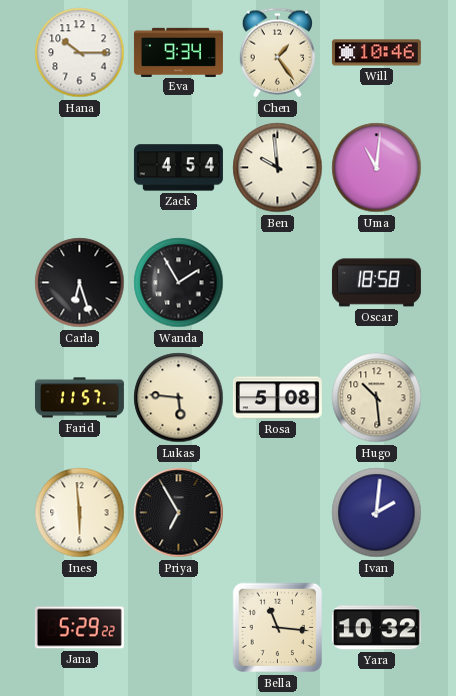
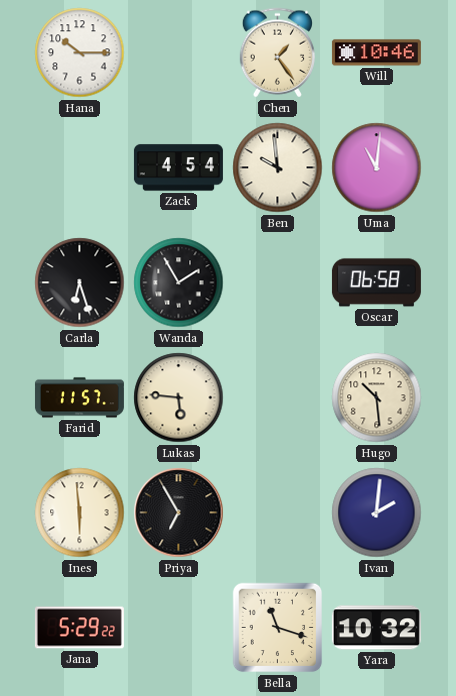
Eva: 9:34 -> none
Oscar: 18:58 -> 06:58
Rosa: 5:08 -> none
Bella: 11:16 -> 11:18
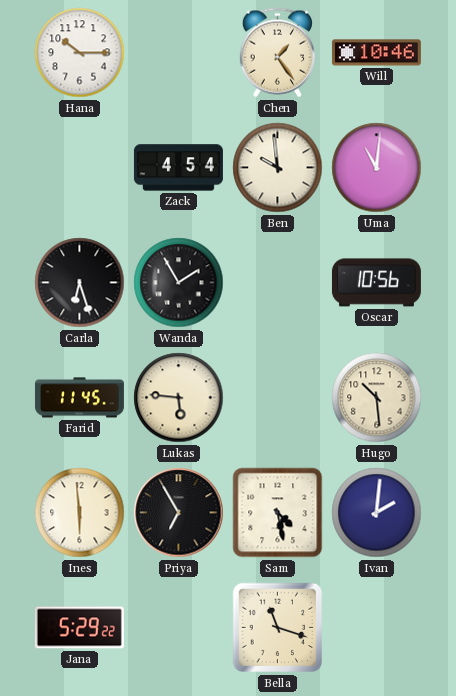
Oscar: 06:58 -> 10:56
Farid: 11:57 -> 11:45
Sam: none -> 4:28
Yara: 10:32 -> none
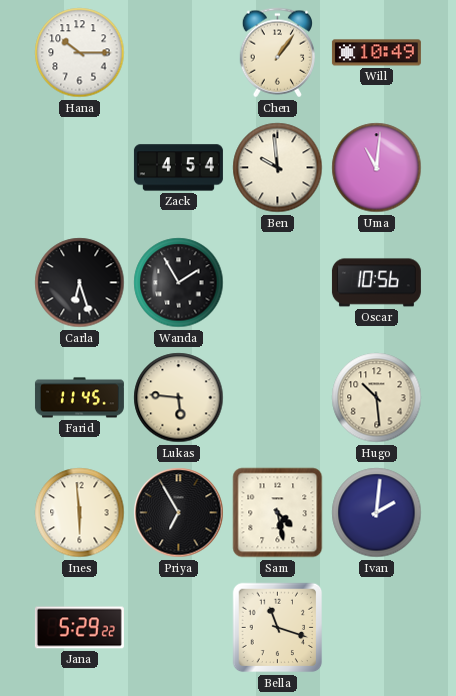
Chen: 1:24 -> 1:06
Will: 10:46 -> 10:49
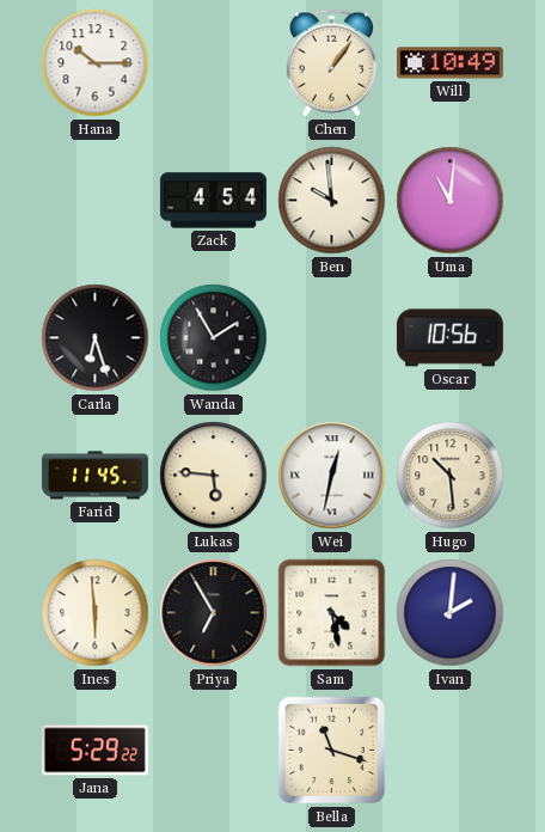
Wei: none -> 12:32
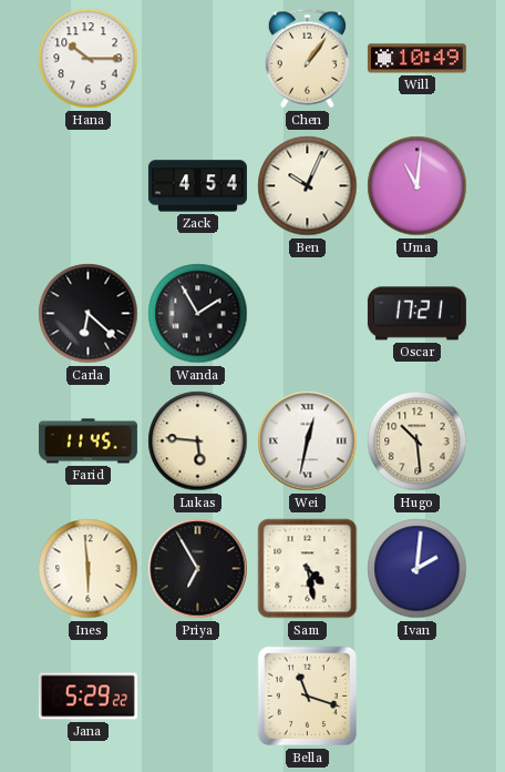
Ben: 9:59 -> 10:04
Carla: 6:27 -> 6:22
Oscar: 10:56 -> 17:21
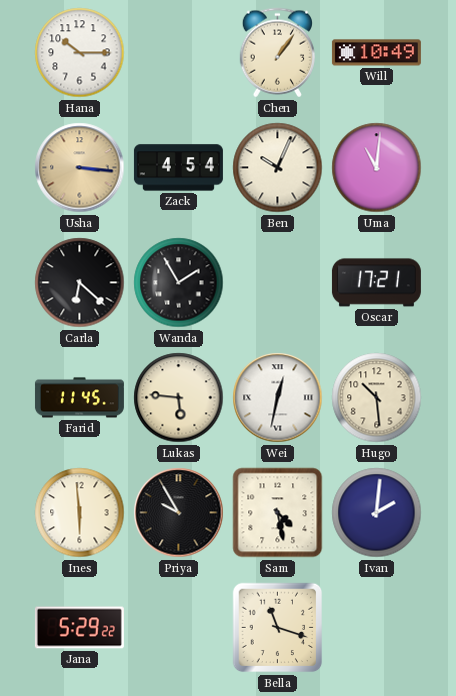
Usha: none -> 3:16
Priya: 6:55 -> 9:55
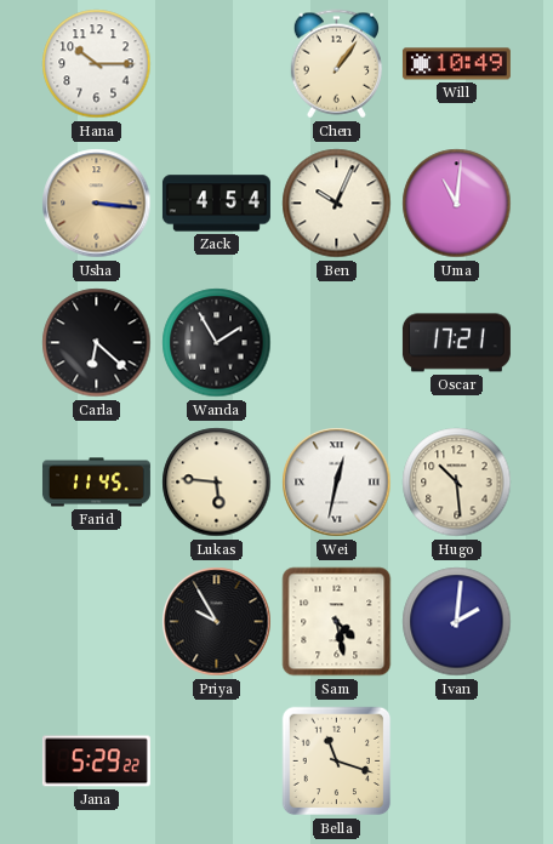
Ines: 5:59 -> none
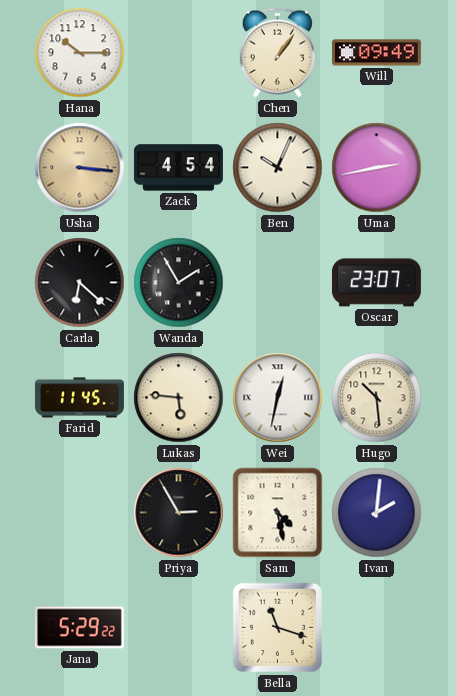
Will: 10:49 -> 09:49
Uma: 11:01 -> 2:43
Oscar: 17:21 -> 23:07
Priya: 9:55 -> 2:55
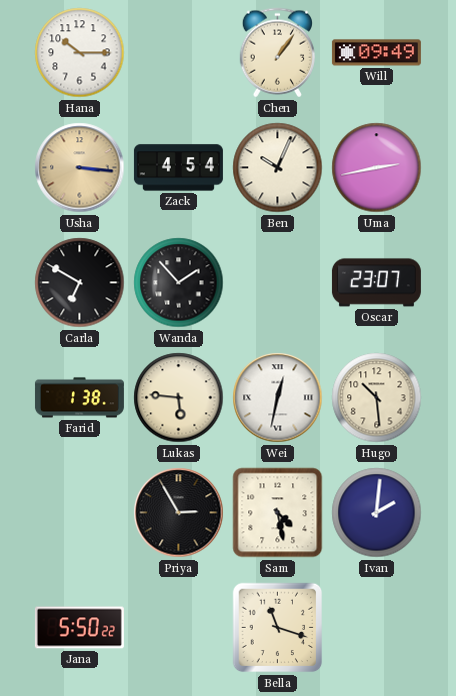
Carla: 6:22 -> 6:50
Wanda: 1:55 -> 1:53
Farid: 11:45 -> 1:38
Jana: 5:29 -> 5:50
